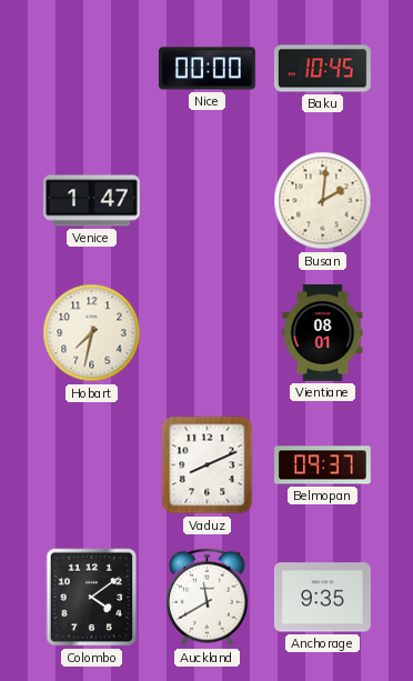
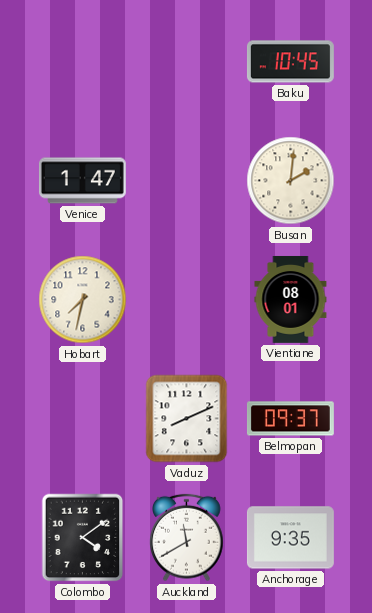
Nice: 00:00 -> none
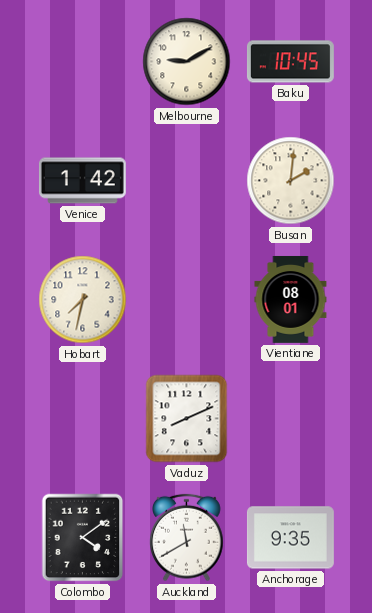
Melbourne: none -> 9:10
Venice: 1:47 -> 1:42
Belmopan: 09:37 -> none
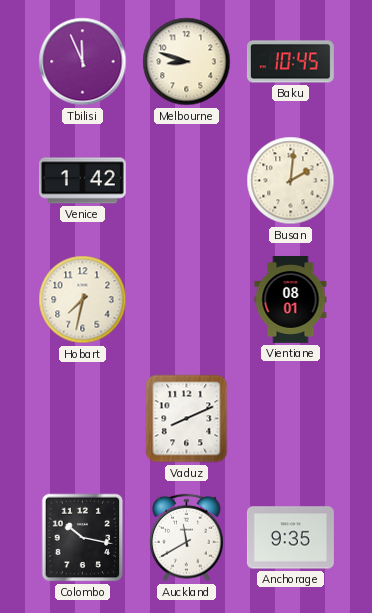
Tbilisi: none -> 11:56
Melbourne: 9:10 -> 8:48
Colombo: 4:09 -> 10:17
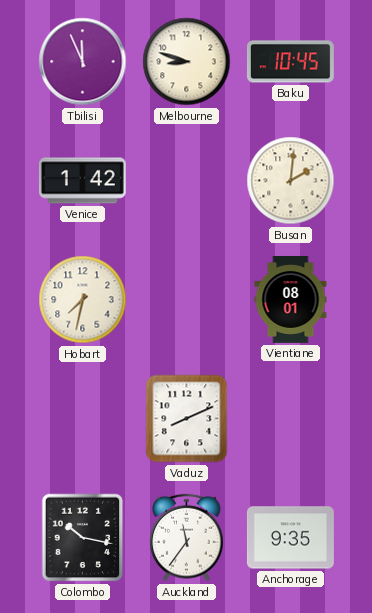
Auckland: 11:40 -> 11:36
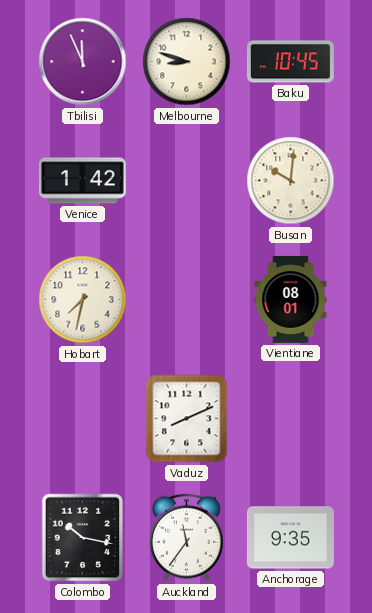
Busan: 2:01 -> 10:01
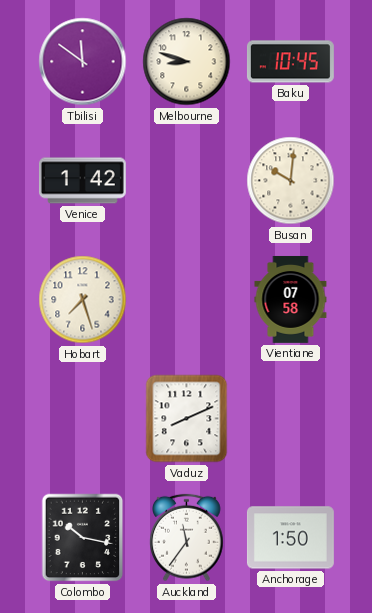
Tbilisi: 11:56 -> 11:51
Hobart: 7:32 -> 7:27
Vientiane: 08:01 -> 07:58
Anchorage: 9:35 -> 1:50
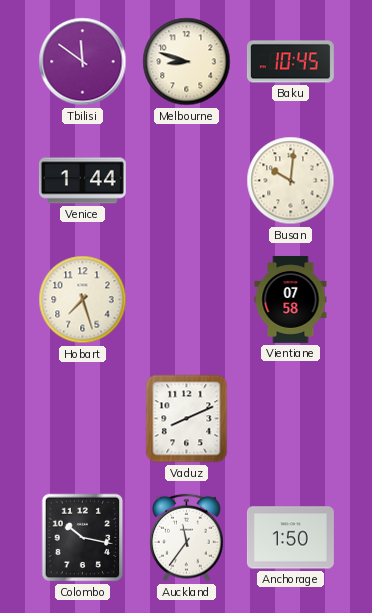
Venice: 1:42 -> 1:44
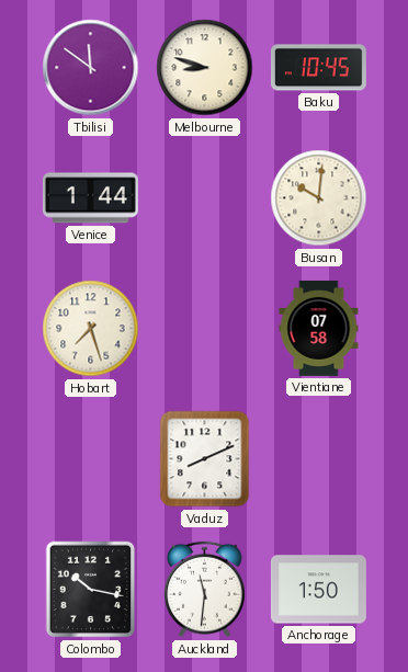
Auckland: 11:36 -> 11:31
